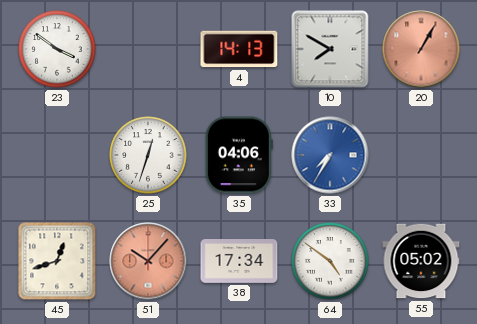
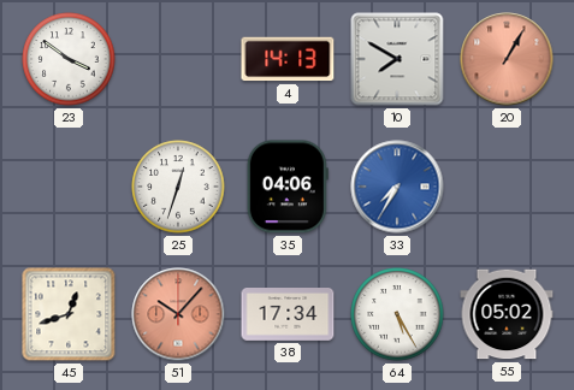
64: 4:51 -> 5:25
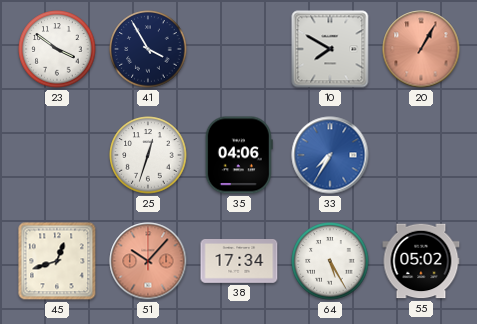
41: none -> 3:55
4: 14:13 -> none
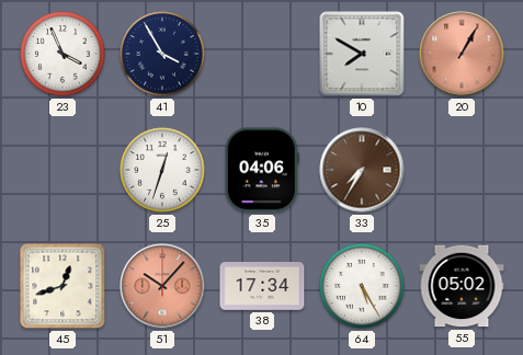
23: 3:51 -> 3:56
33 dial: blue -> brown
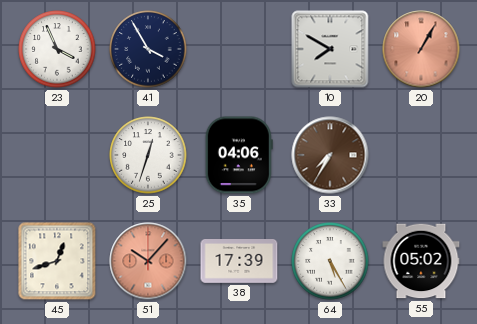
38: 17:34 -> 17:39
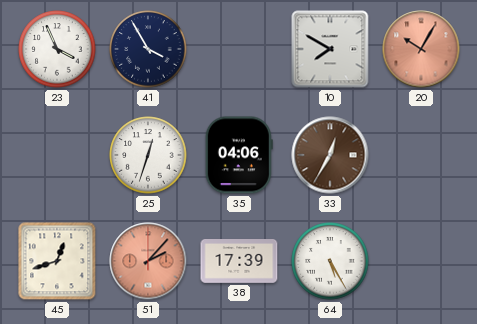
20: 1:05 -> 10:05
33: 7:35 -> 12:35
51: 10:07 -> 2:07
55: 05:02 -> none
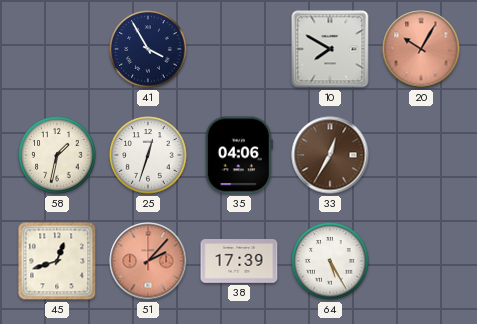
23: 3:56 -> none
58: none -> 1:32
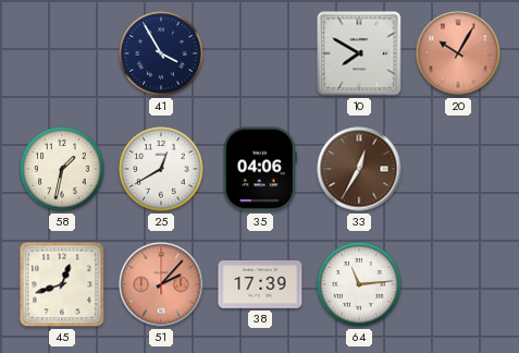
25: 12:33 -> 12:40
64: 5:25 -> 11:14
